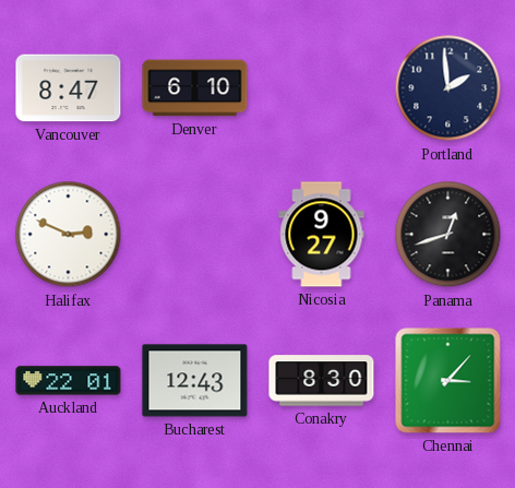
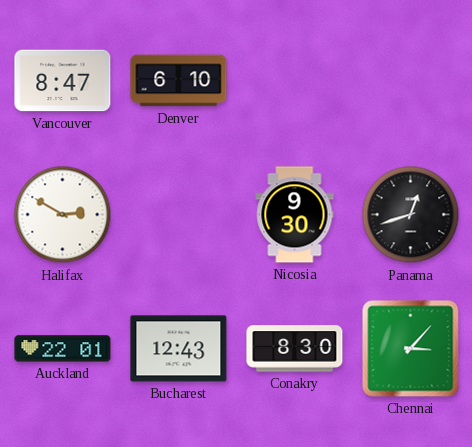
Portland: 1:59 -> none
Halifax: 2:49 -> 2:50
Nicosia: 9:27 -> 9:30
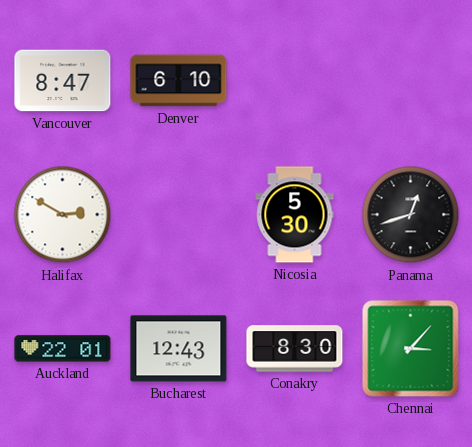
Nicosia: 9:30 -> 5:30
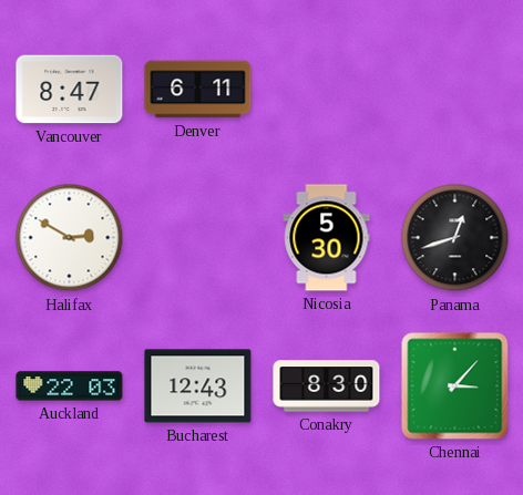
Denver: 6:10 -> 6:11
Auckland: 22:01 -> 22:03
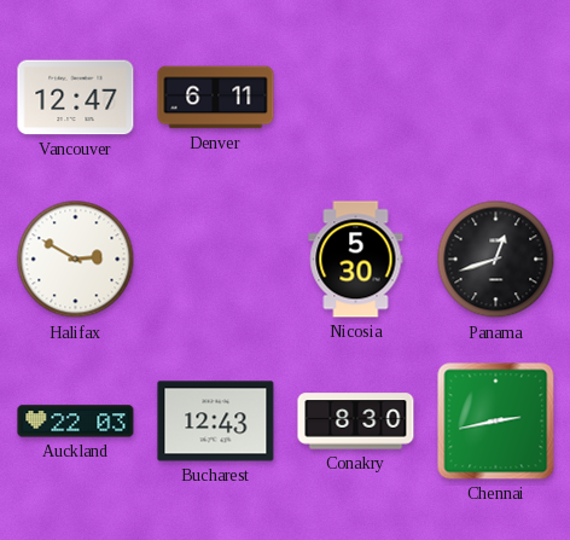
Vancouver: 8:47 -> 12:47
Chennai: 3:07 -> 2:43
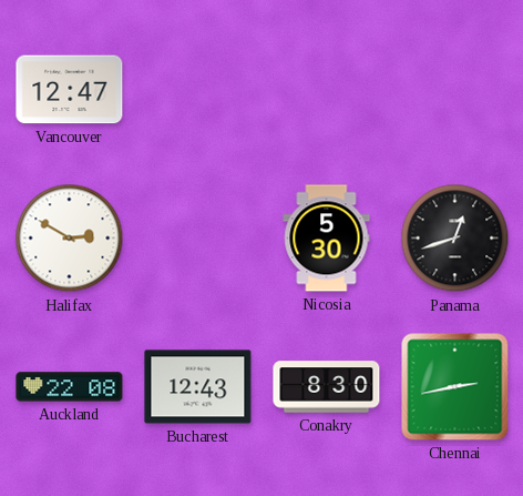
Denver: 6:11 -> none
Auckland: 22:03 -> 22:08
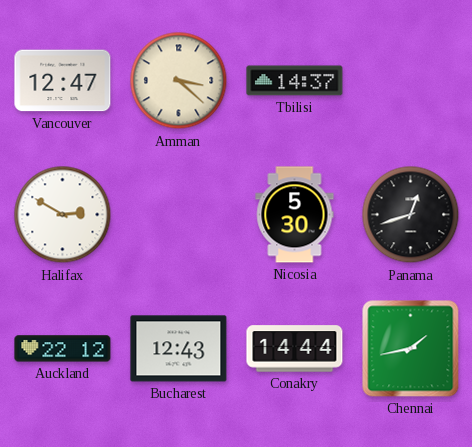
Amman: none -> 3:22
Tbilisi: none -> 14:37
Auckland: 22:08 -> 22:12
Conakry: 8:30 -> 14:44
Chennai: 2:43 -> 1:43
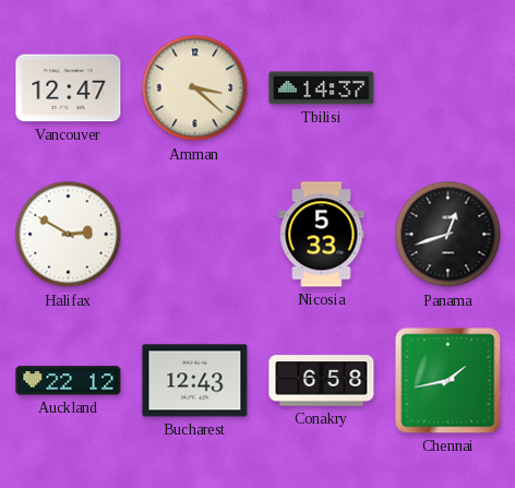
Nicosia: 5:30 -> 5:33
Conakry: 14:44 -> 6:58
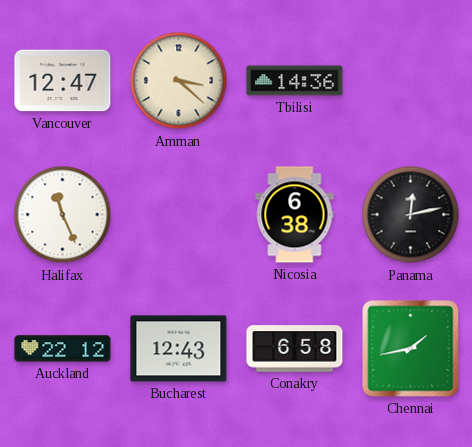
Tbilisi: 14:37 -> 14:36
Halifax: 2:50 -> 11:26
Nicosia: 5:33 -> 6:38
Panama: 12:42 -> 12:13
